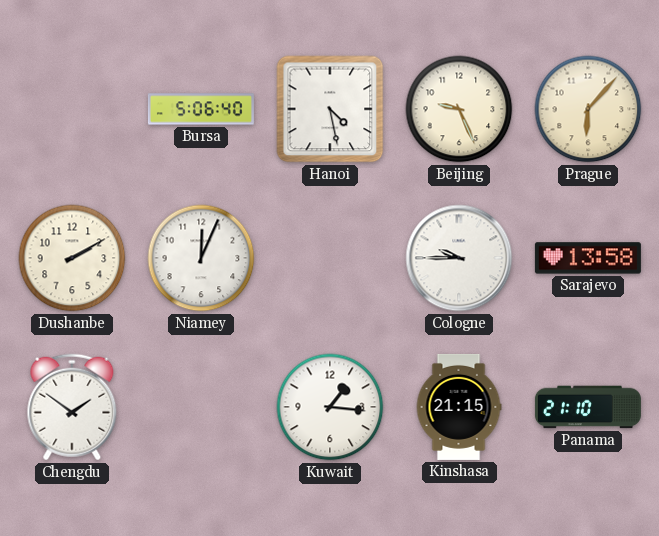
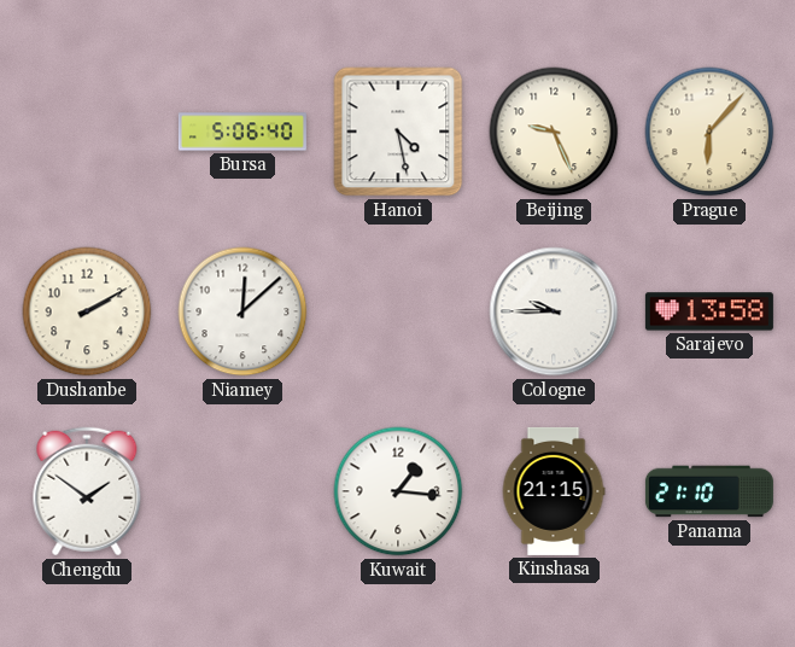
Niamey: 12:04 -> 12:08
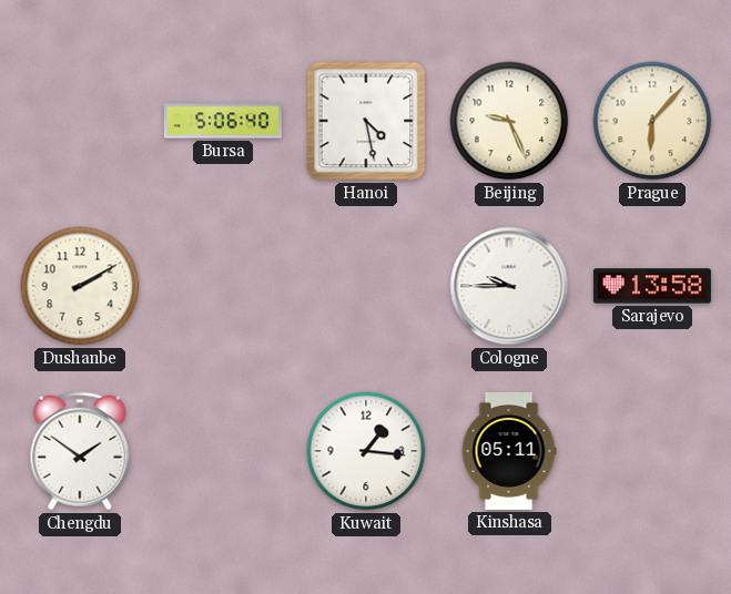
Niamey: 12:08 -> none
Kinshasa: 21:15 -> 05:11
Panama: 21:10 -> none
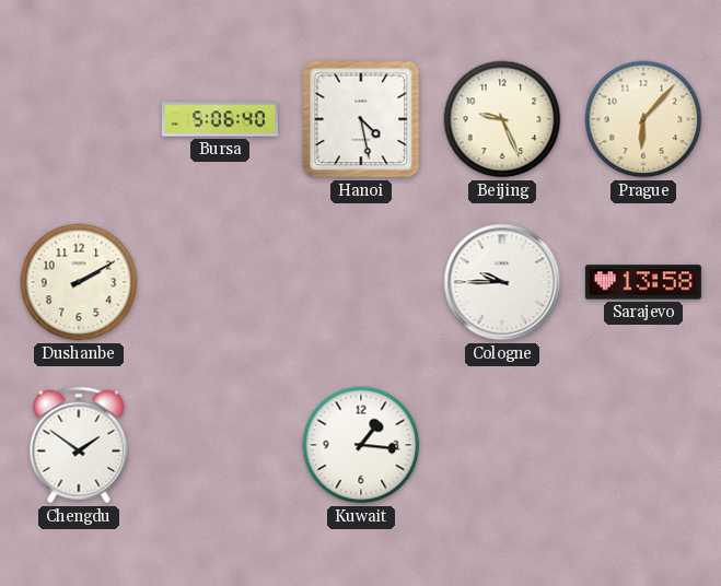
Kinshasa: 05:11 -> none
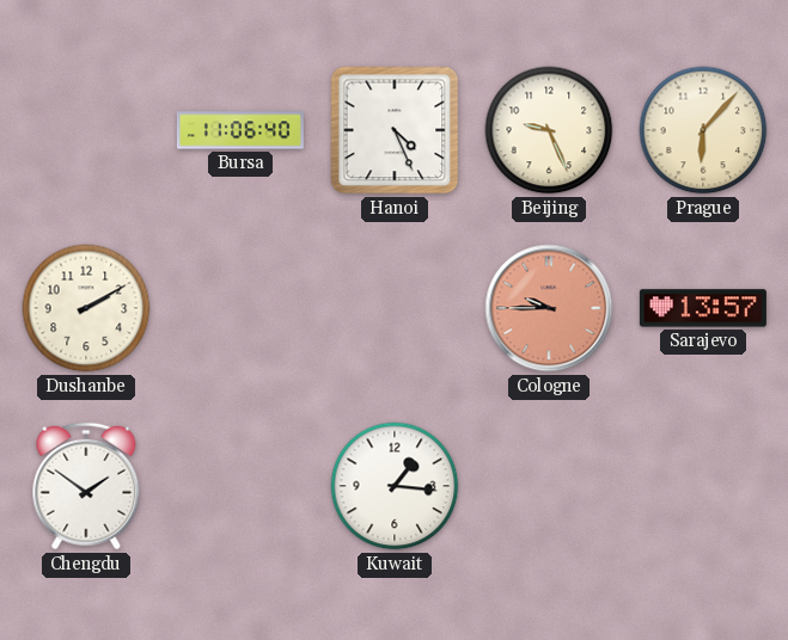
Bursa: 5:06 -> 11:06
Hanoi: 4:28 -> 4:26
Cologne dial: white -> salmon
Sarajevo: 13:58 -> 13:57
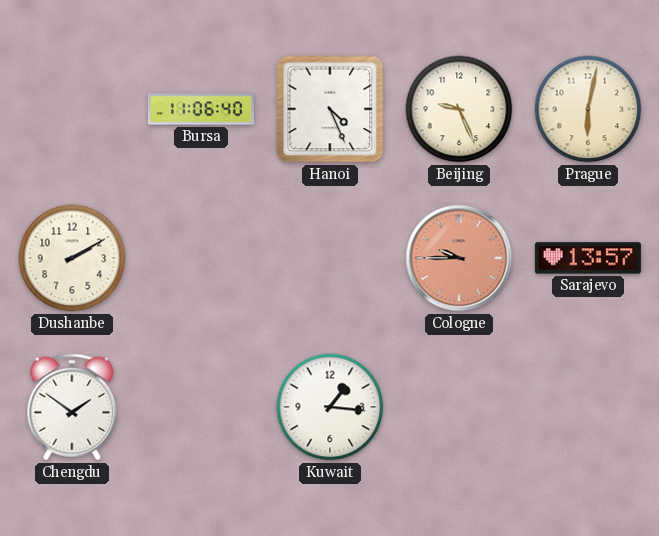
Prague: 6:07 -> 6:02
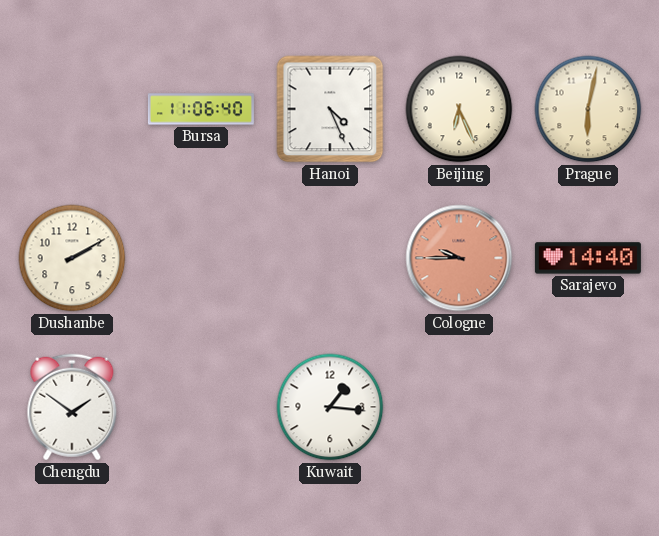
Beijing: 9:26 -> 6:26
Sarajevo: 13:57 -> 14:40
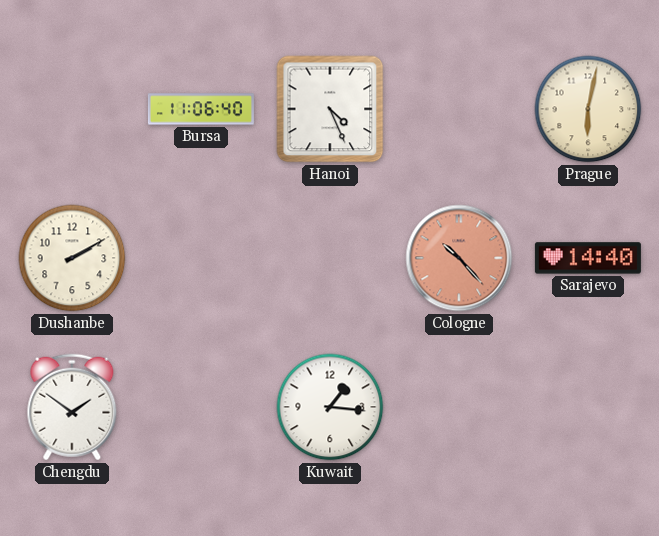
Beijing: 6:26 -> none
Cologne: 9:45 -> 10:23
